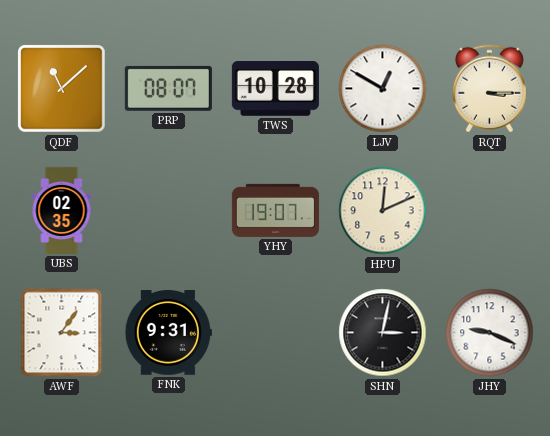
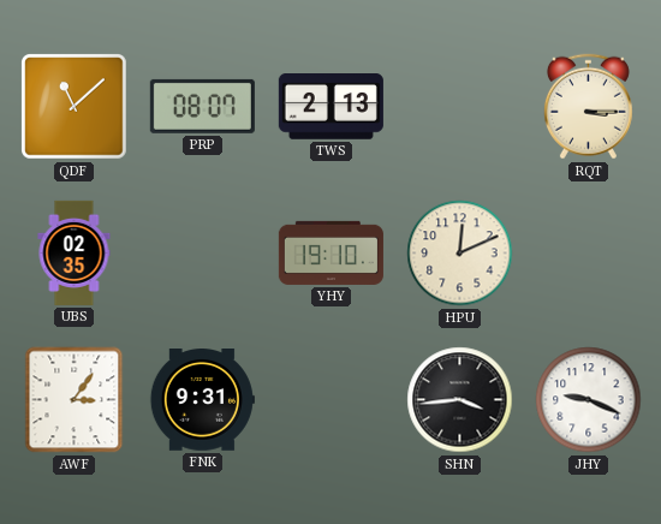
TWS: 10:28 -> 2:13
LJV: 12:50 -> none
YHY: 19:07 -> 19:10
SHN: 3:02 -> 3:44
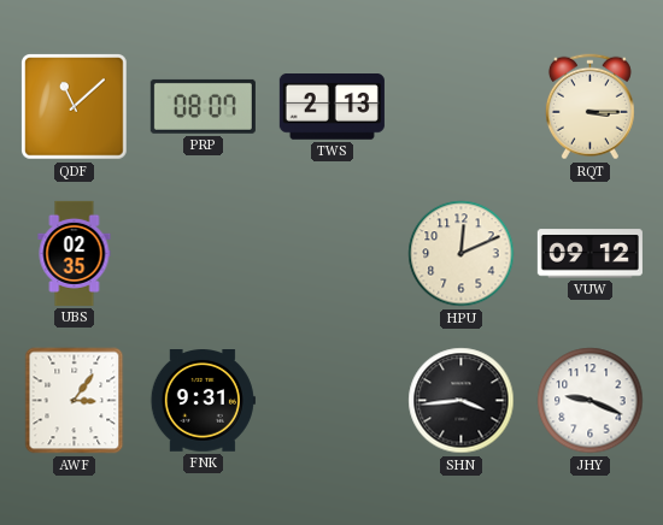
YHY: 19:10 -> none
VUW: none -> 09:12
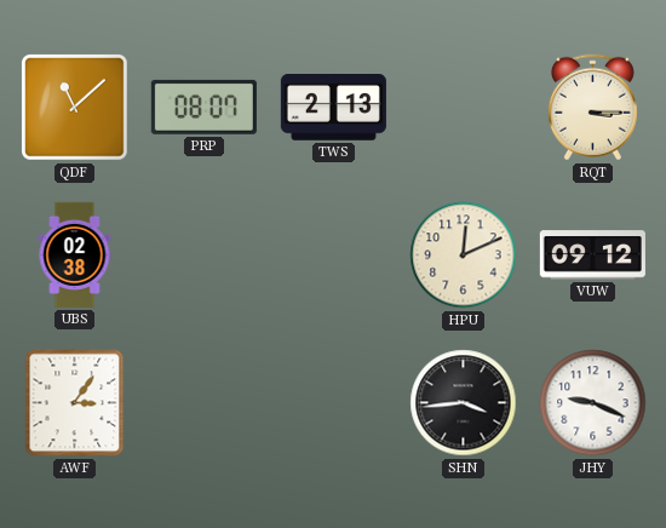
UBS: 02:35 -> 02:38
FNK: 9:31 -> none
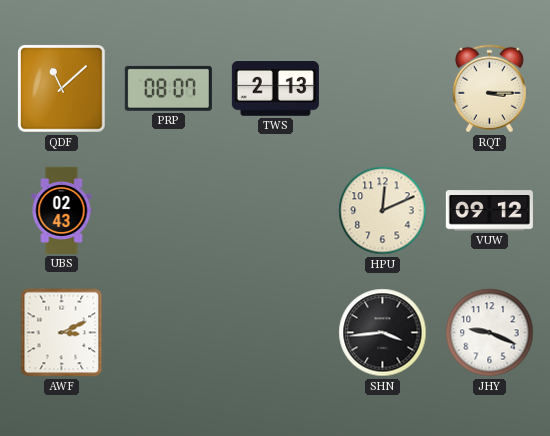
UBS: 02:38 -> 02:43
AWF: 3:06 -> 3:11
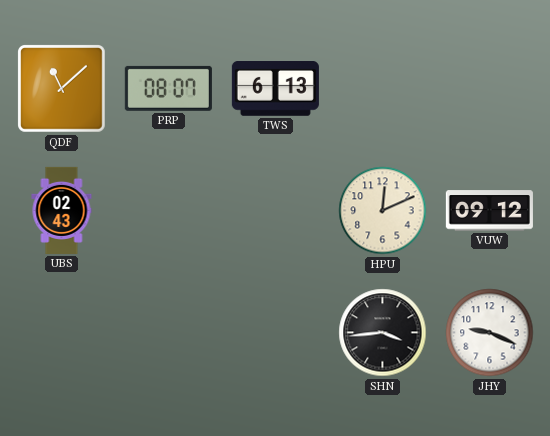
TWS: 2:13 -> 6:13
RQT: 3:15 -> none
AWF: 3:11 -> none
